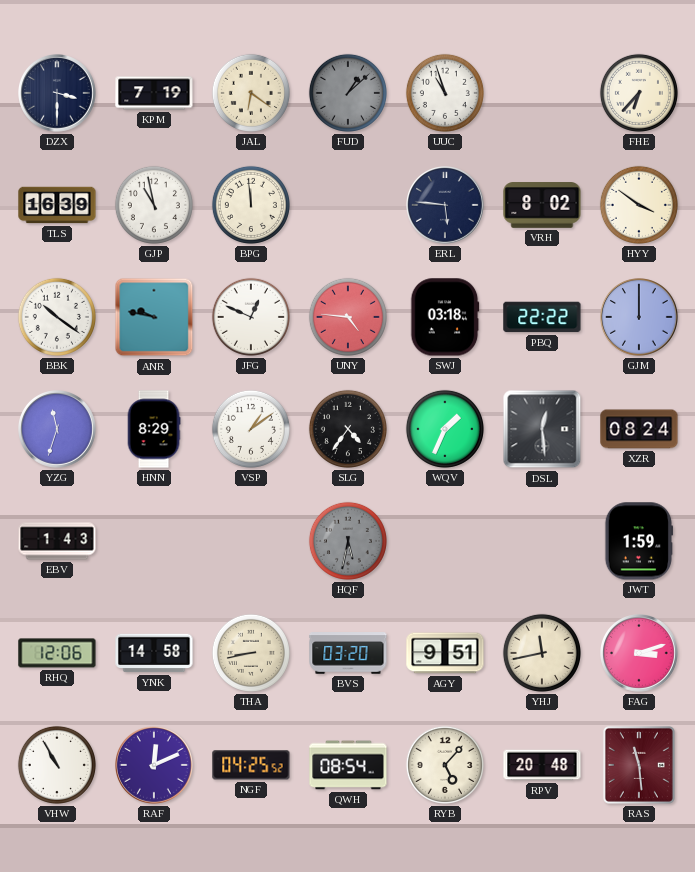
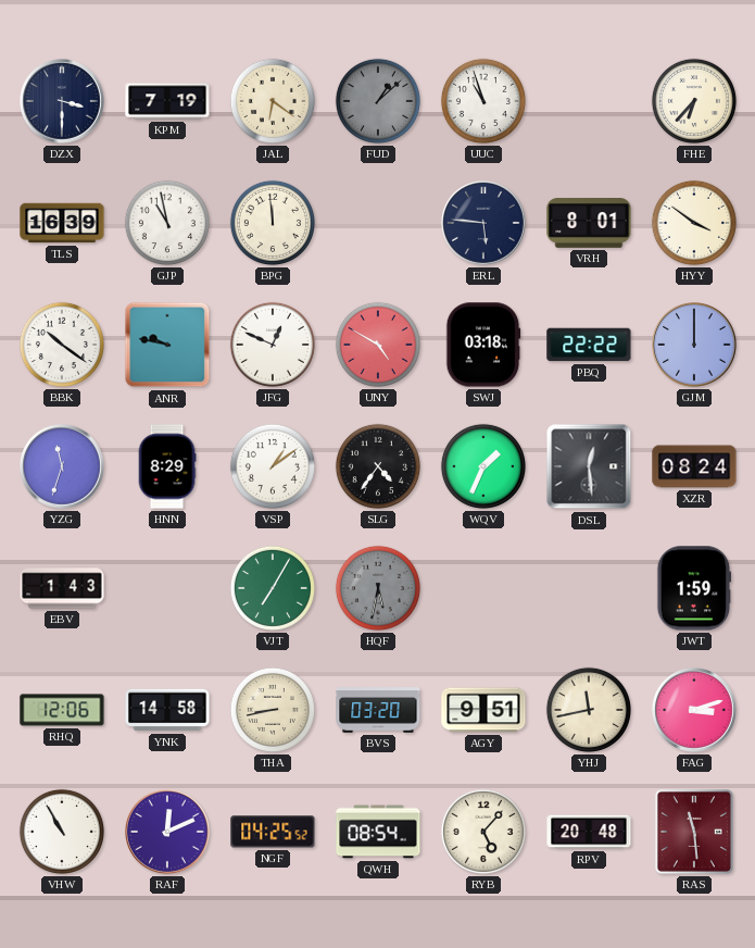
VRH: 8:02 -> 8:01
UNY: 4:46 -> 4:50
VJT: none -> 7:05
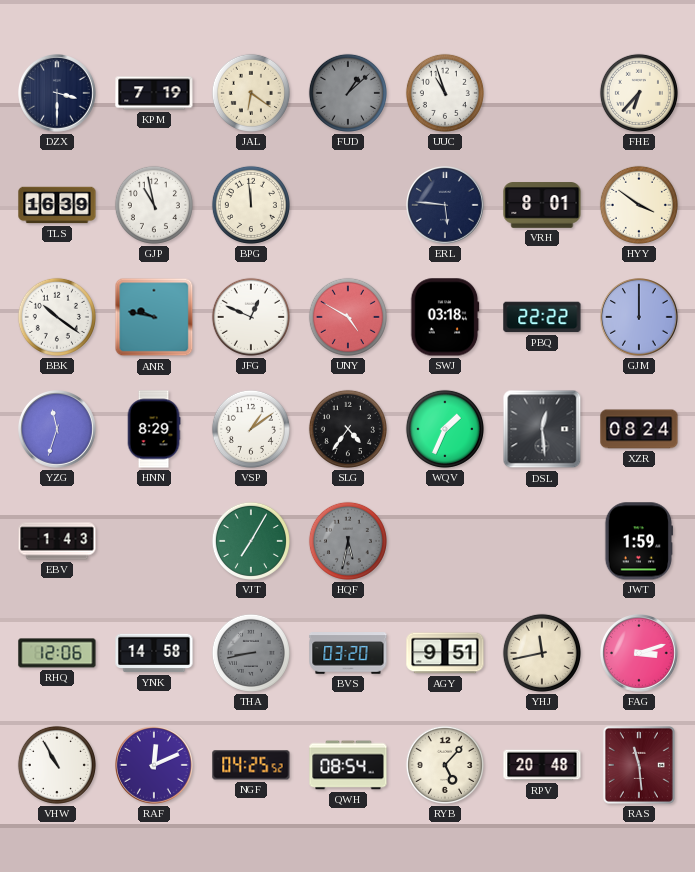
THA dial: cream -> grey
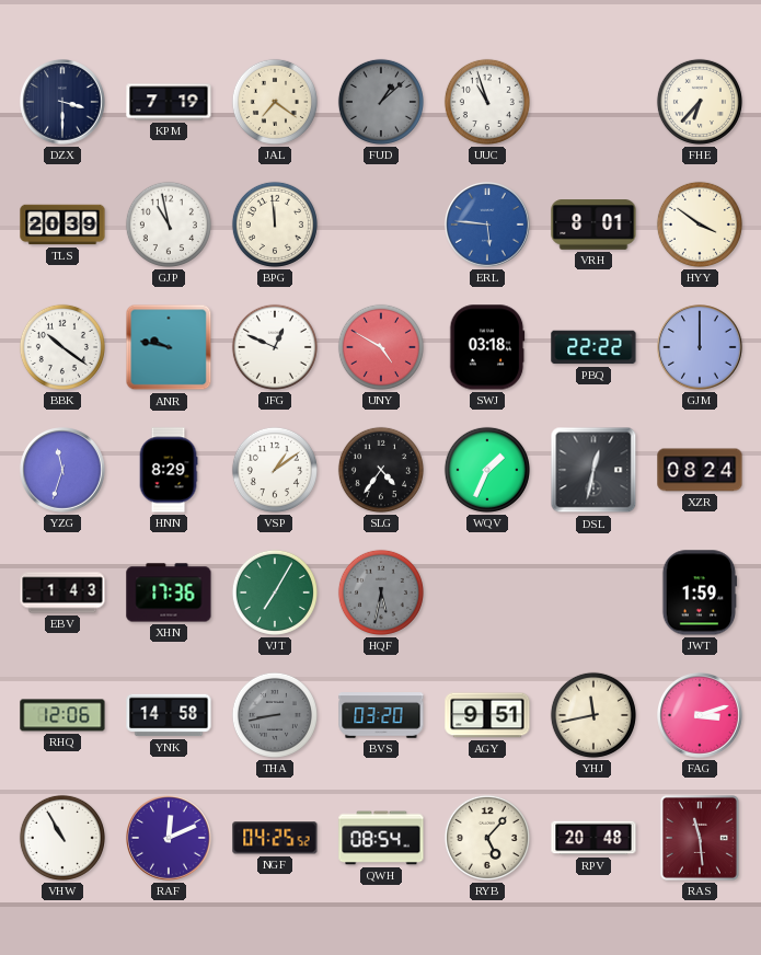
JAL: 6:21 -> 7:21
TLS: 16:39 -> 20:39
ERL dial: navy -> blue
DSL: 12:29 -> 12:32
XHN: none -> 17:36
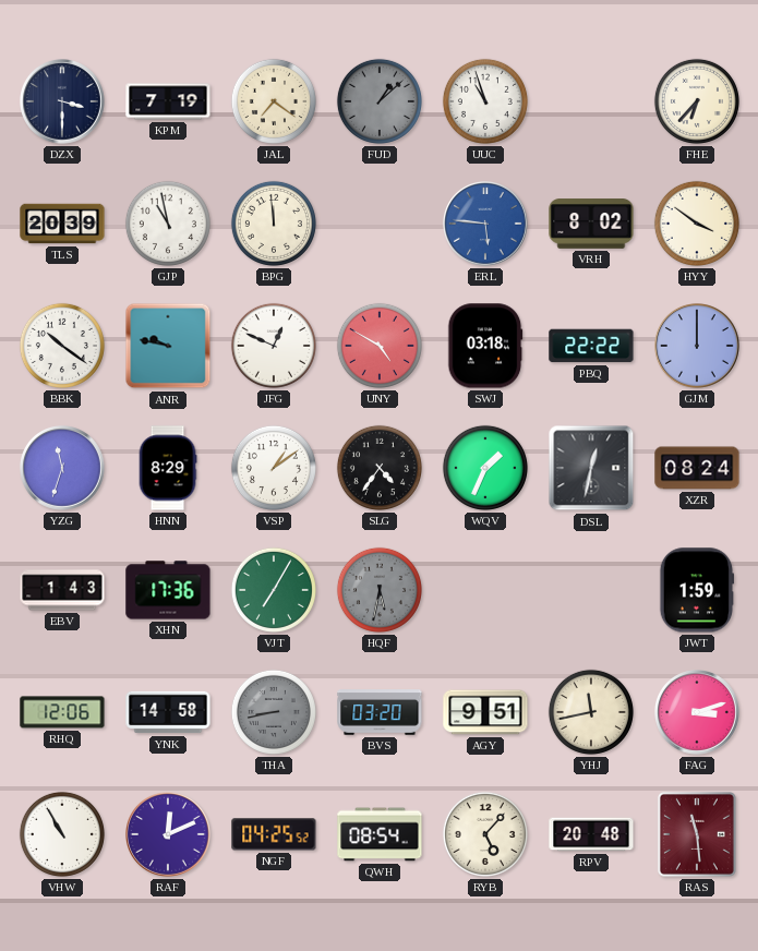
VRH: 8:01 -> 8:02
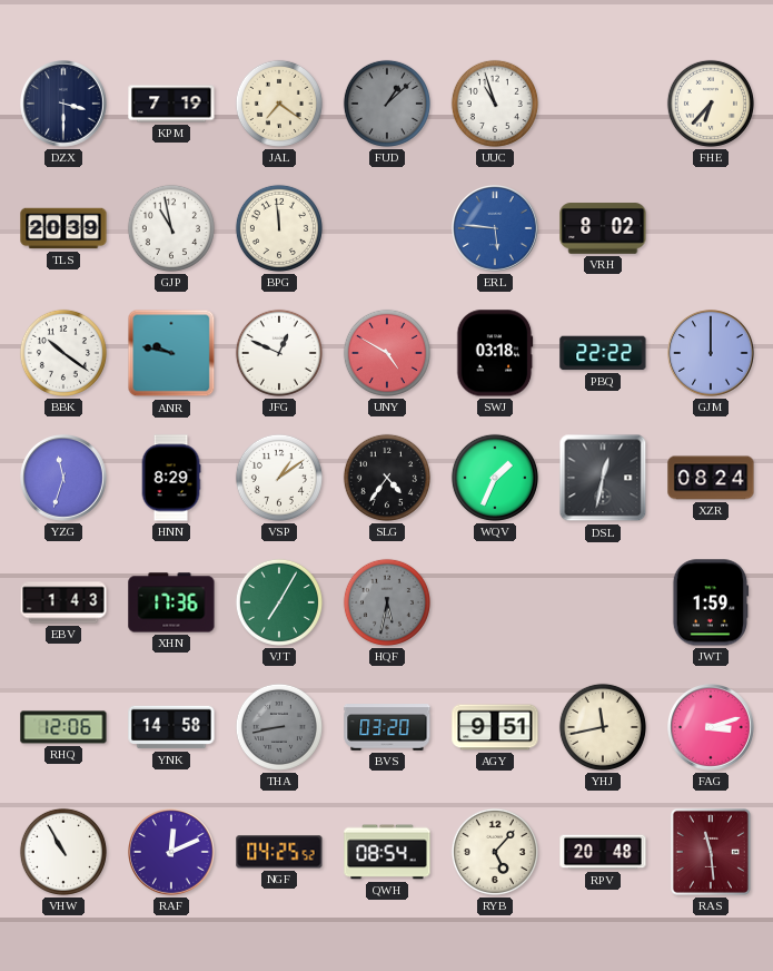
HYY: 3:51 -> none
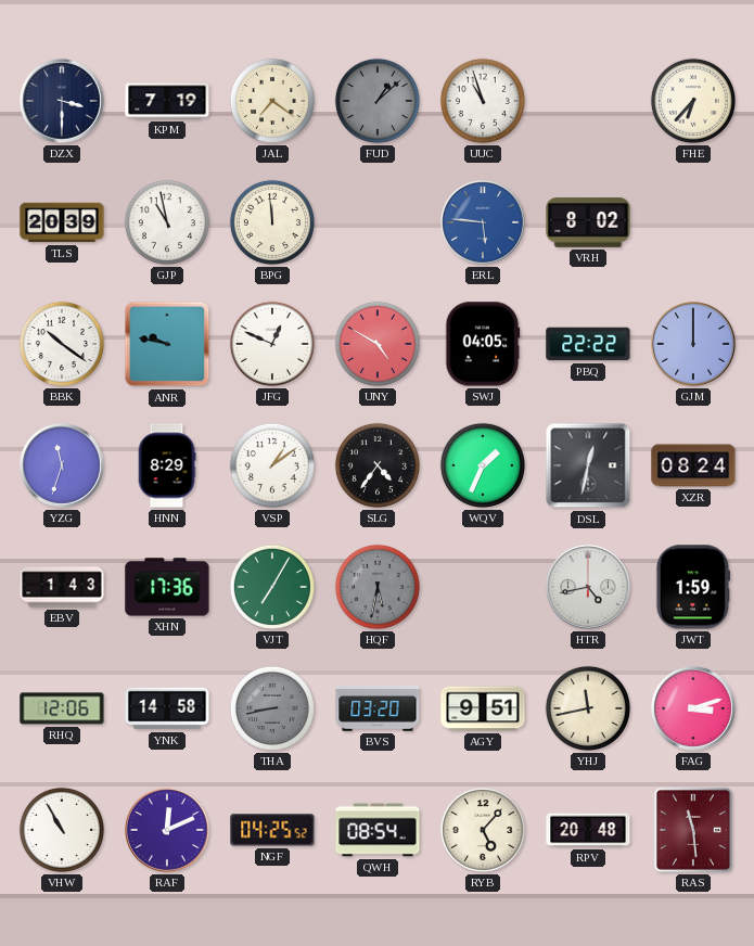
SWJ: 03:18 -> 04:05
HTR: none -> 4:43
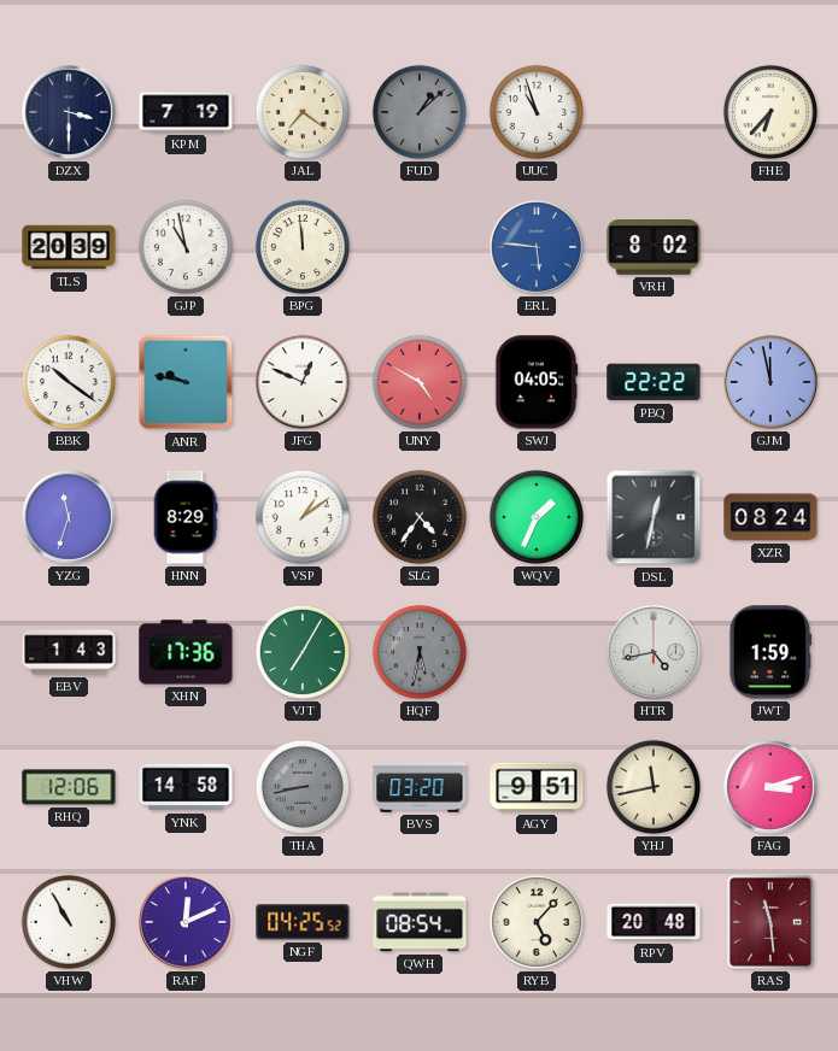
GJM: 12:00 -> 11:58
